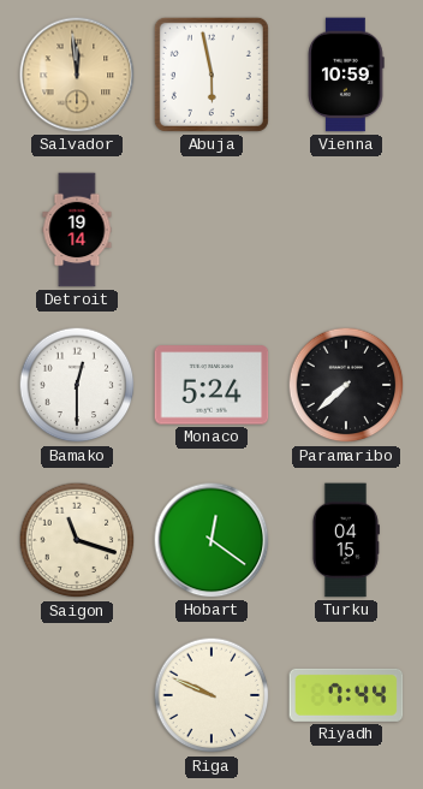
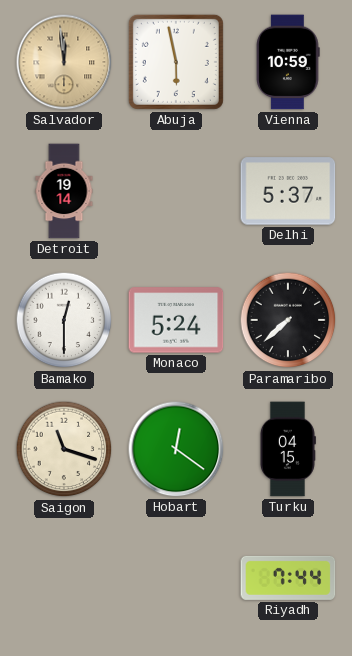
Delhi: none -> 5:37
Riga: 9:49 -> none
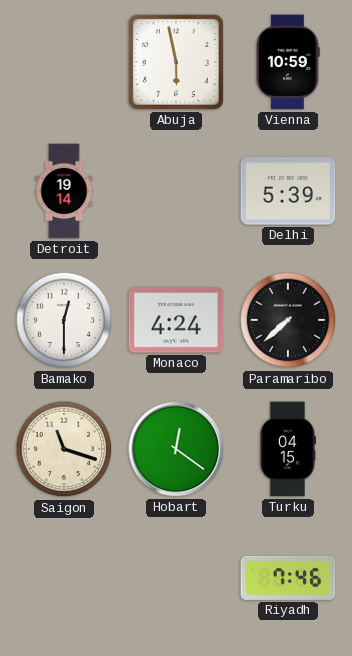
Salvador: 11:59 -> none
Delhi: 5:37 -> 5:39
Monaco: 5:24 -> 4:24
Riyadh: 7:44 -> 7:46
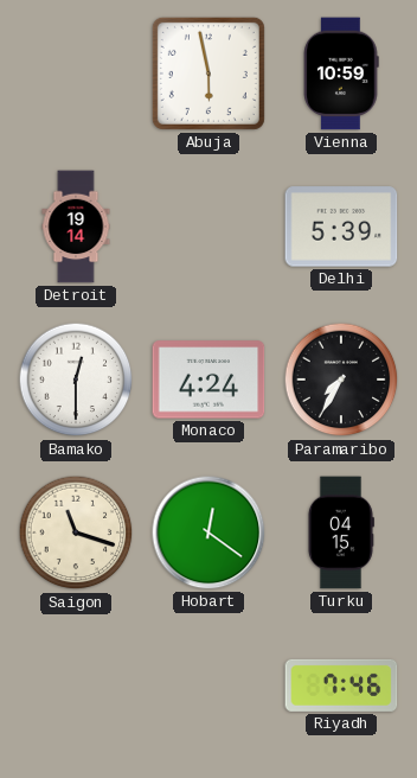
Paramaribo: 7:38 -> 7:35
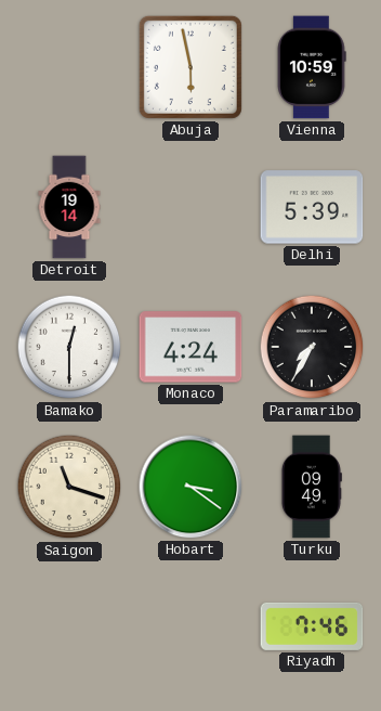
Hobart: 12:21 -> 3:21
Turku: 04:15 -> 09:49
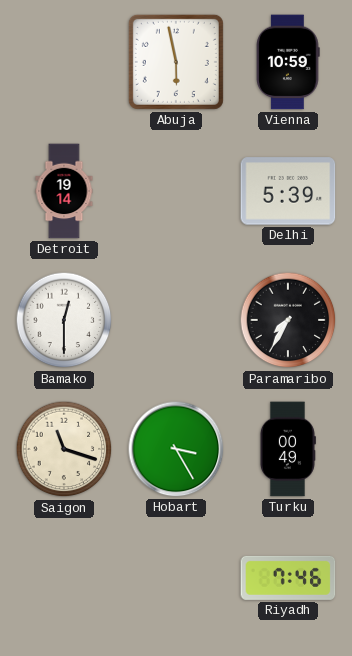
Monaco: 4:24 -> none
Hobart: 3:21 -> 3:25
Turku: 09:49 -> 00:49
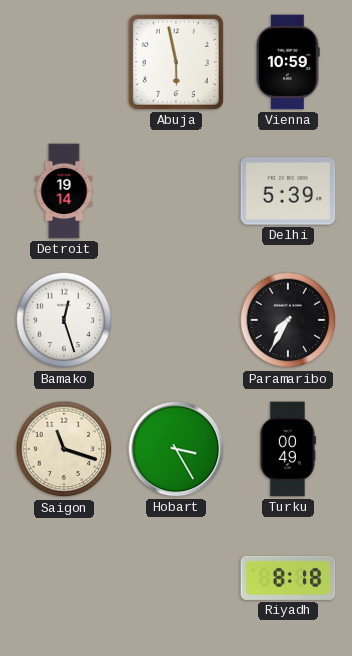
Bamako: 12:30 -> 12:27
Riyadh: 7:46 -> 8:18
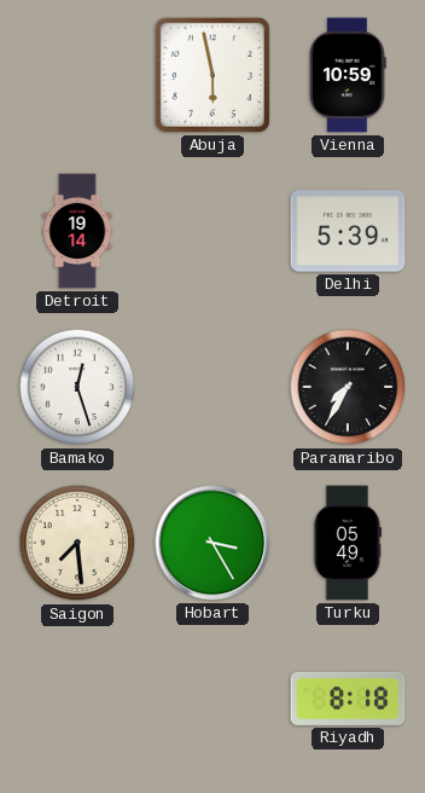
Saigon: 11:18 -> 7:29
Turku: 00:49 -> 05:49
